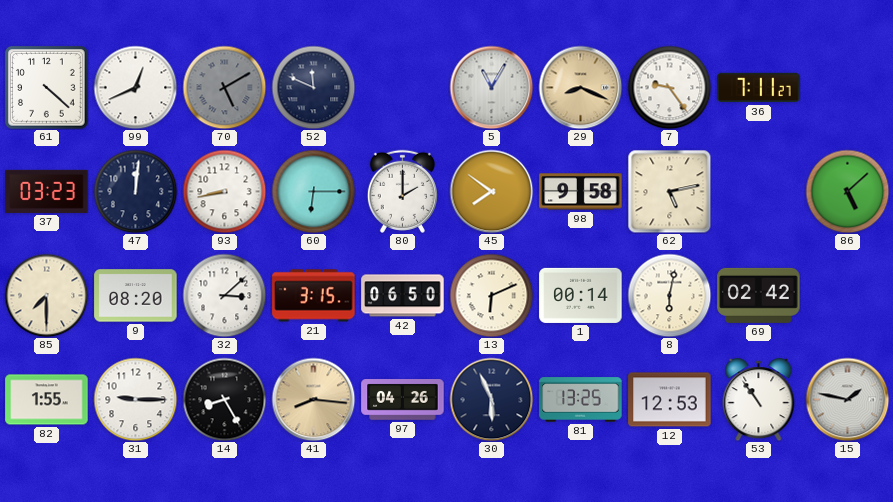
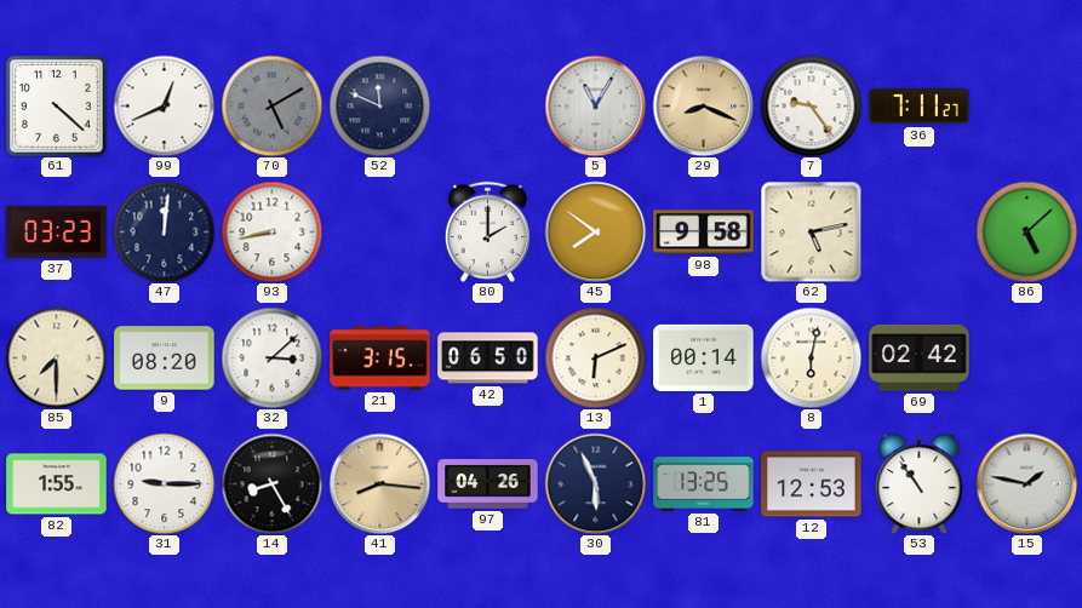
60: 6:15 -> none
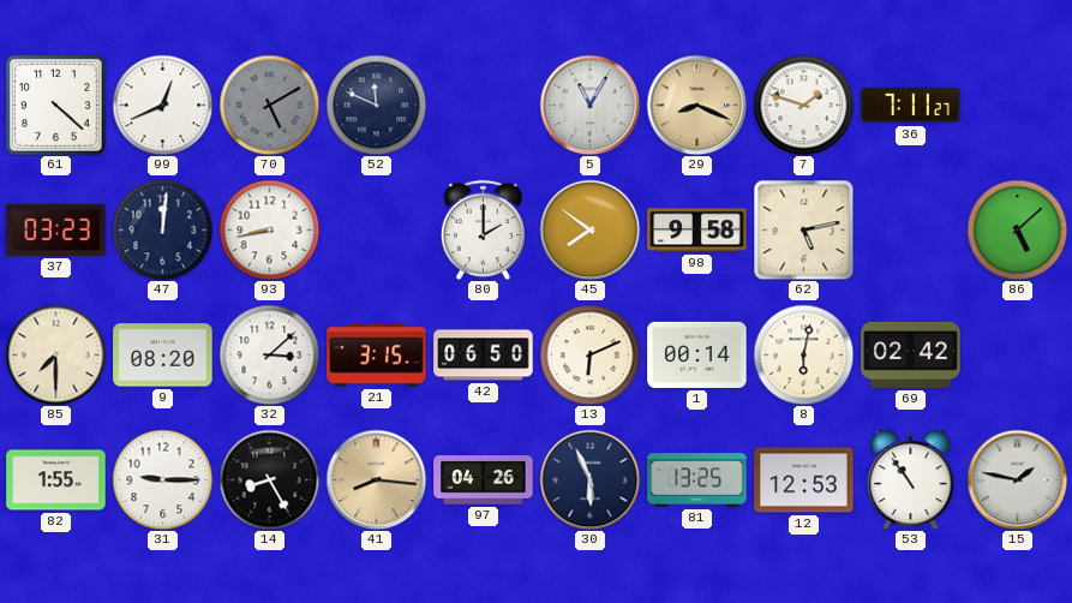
7: 9:24 -> 1:48
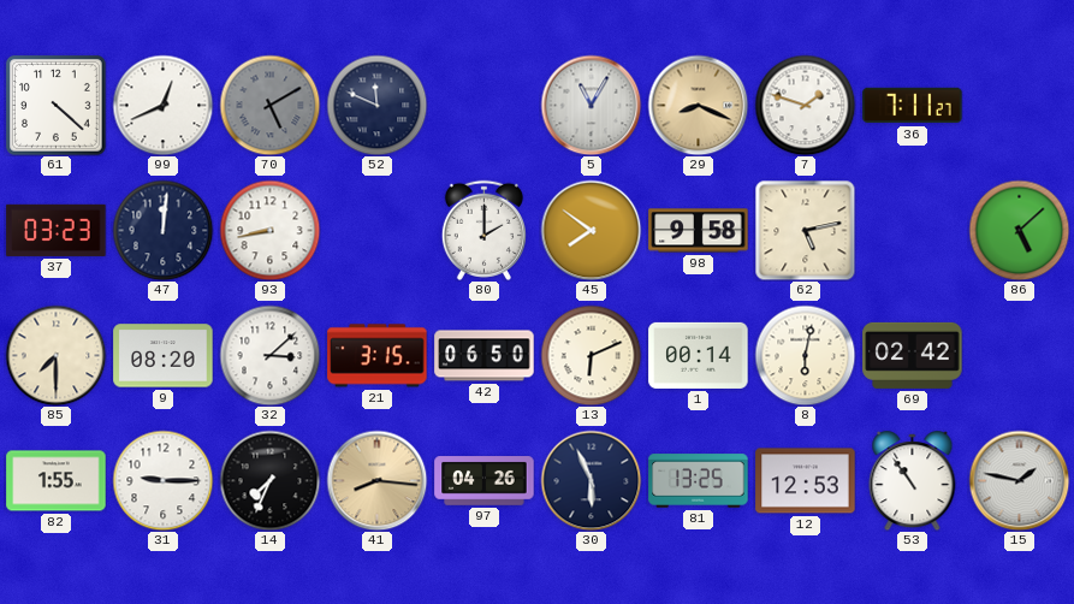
14: 8:25 -> 7:34
